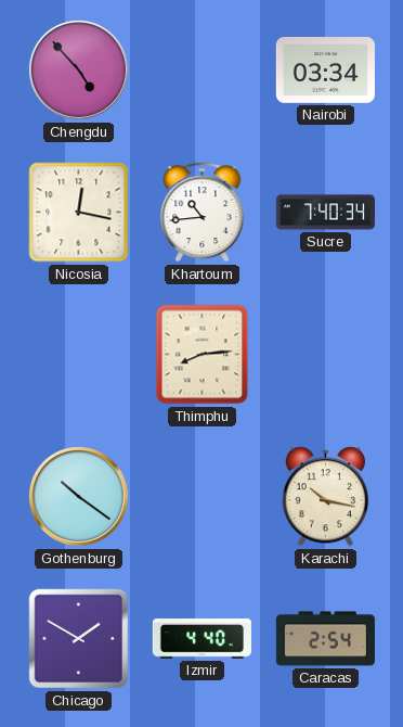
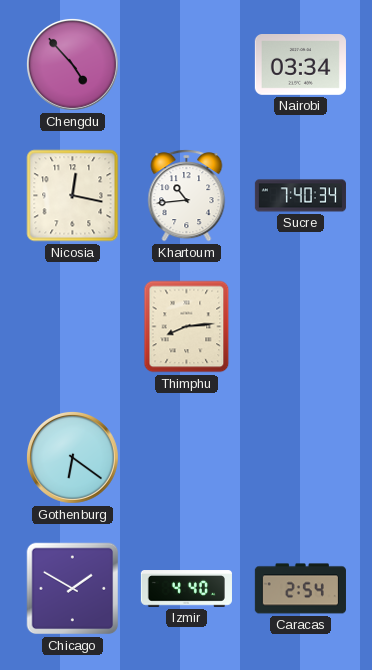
Gothenburg: 10:21 -> 6:21
Karachi: 10:17 -> none
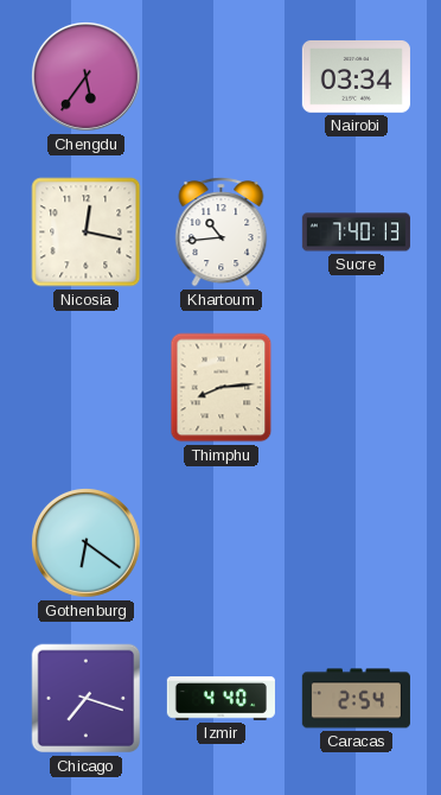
Chengdu: 4:53 -> 5:36
Sucre: 7:40:34 -> 7:40:13
Chicago: 1:50 -> 7:18
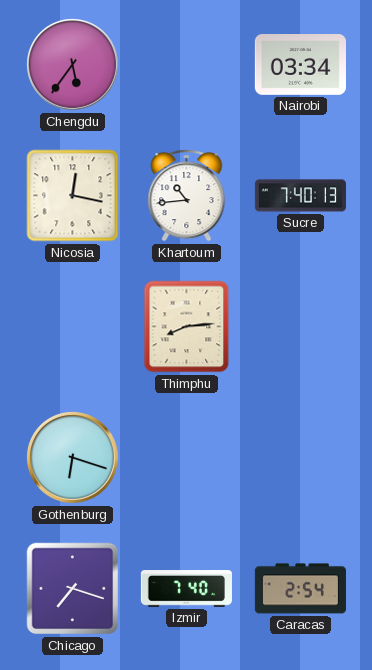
Gothenburg: 6:21 -> 6:18
Izmir: 4:40 -> 7:40
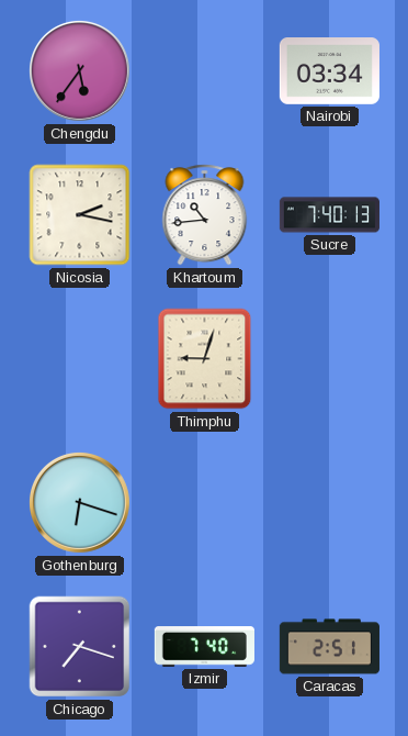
Nicosia: 12:17 -> 2:17
Thimphu: 8:14 -> 9:03
Caracas: 2:54 -> 2:51
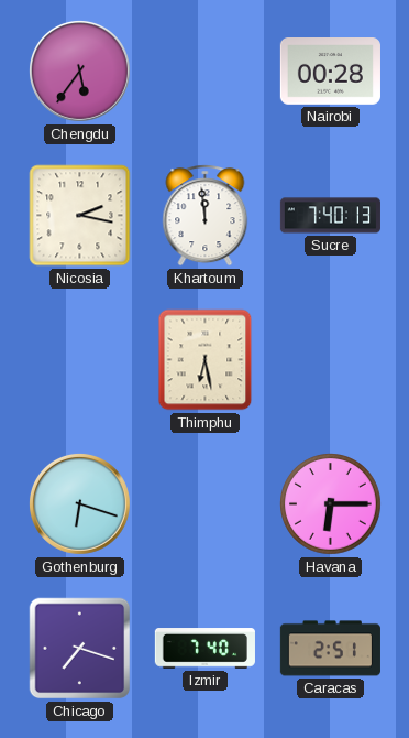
Nairobi: 03:34 -> 00:28
Khartoum: 10:44 -> 11:59
Thimphu: 9:03 -> 6:28
Havana: none -> 6:15
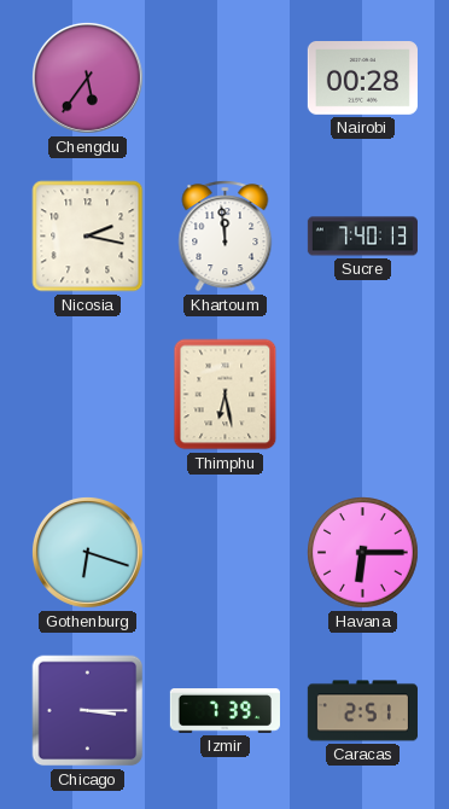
Chicago: 7:18 -> 3:15
Izmir: 7:40 -> 7:39
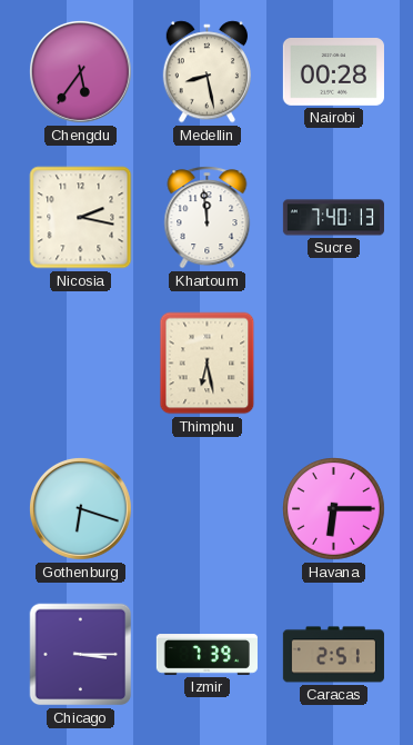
Medellin: none -> 8:28
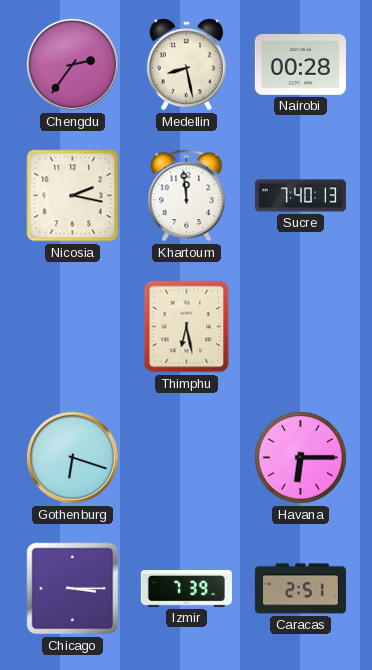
Chengdu: 5:36 -> 2:36
